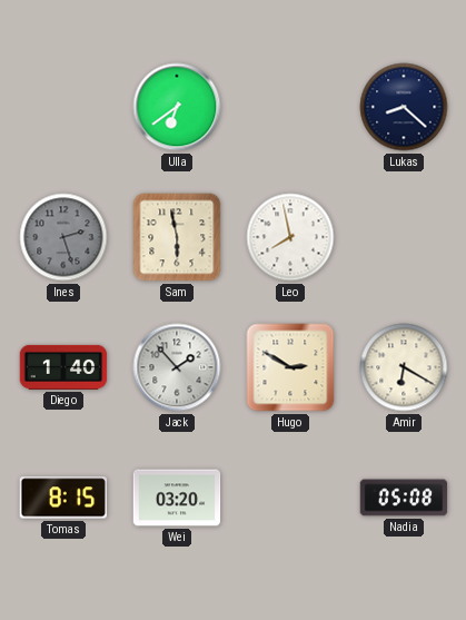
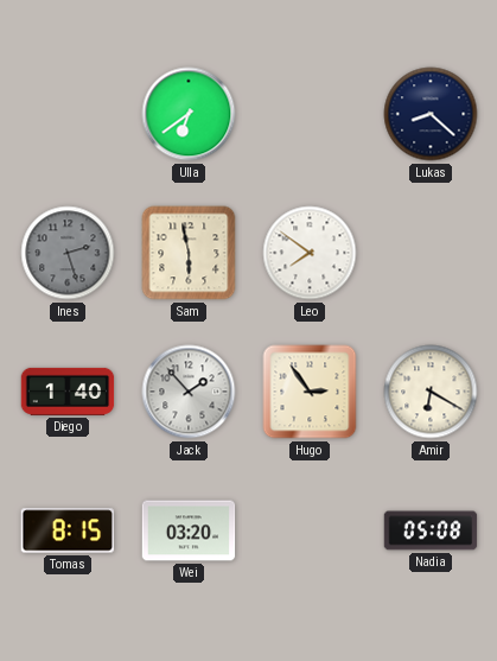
Leo: 7:58 -> 7:51
Hugo: 2:50 -> 2:54
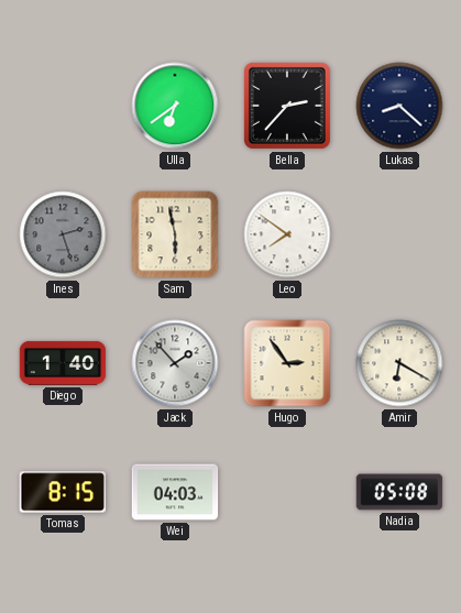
Bella: none -> 2:37
Wei: 03:20 -> 04:03
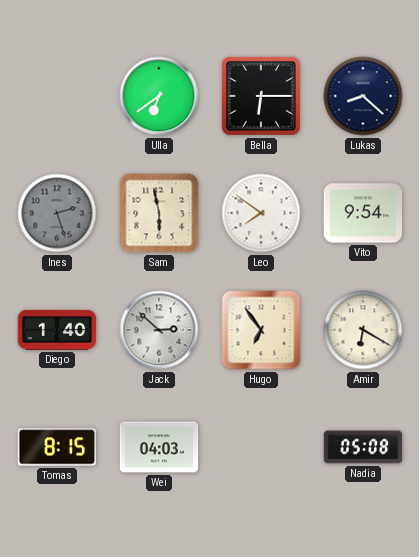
Bella: 2:37 -> 6:15
Vito: none -> 9:54
Jack: 1:53 -> 2:52
Hugo: 2:54 -> 6:54
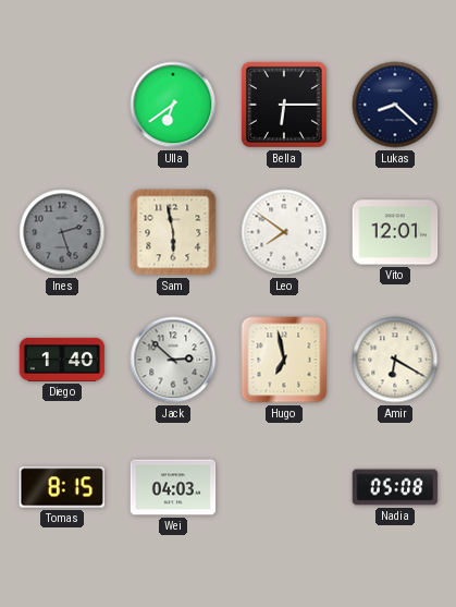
Vito: 9:54 -> 12:01
Hugo: 6:54 -> 6:58
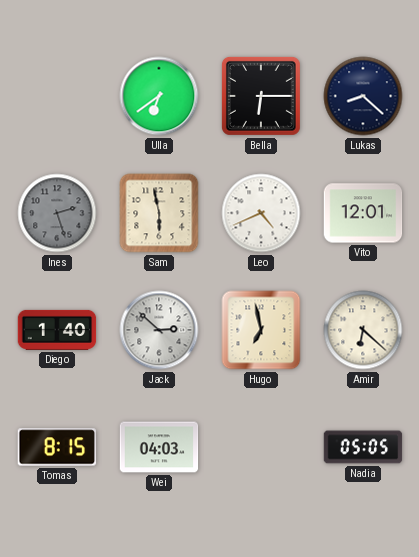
Leo: 7:51 -> 4:41
Amir: 6:20 -> 6:22
Nadia: 05:08 -> 05:05
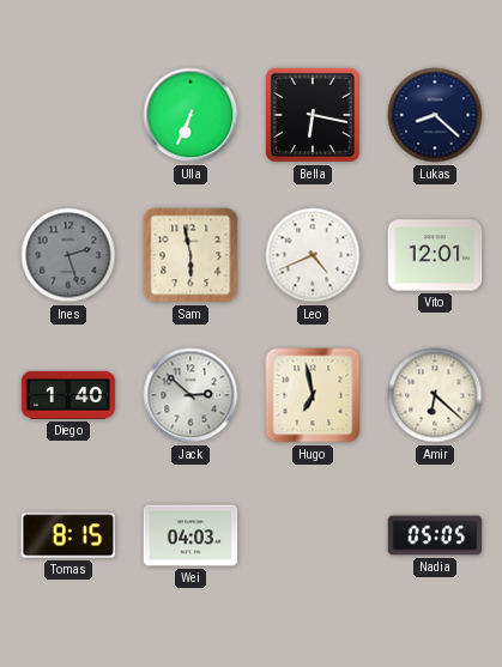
Ulla: 6:39 -> 6:34
Bella: 6:15 -> 6:17
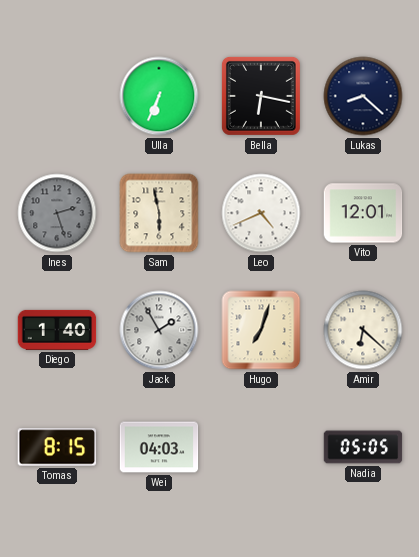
Jack: 2:52 -> 1:55
Hugo: 6:58 -> 7:03
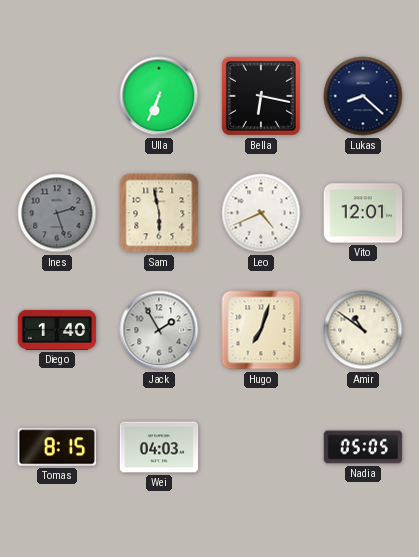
Amir: 6:22 -> 10:51
